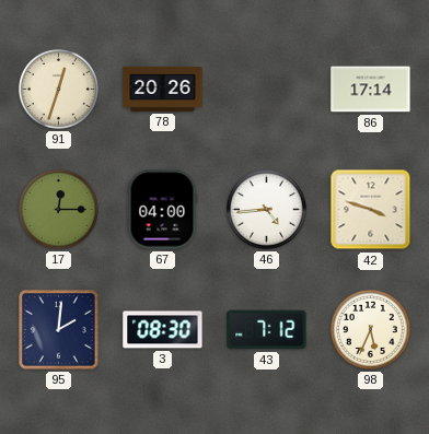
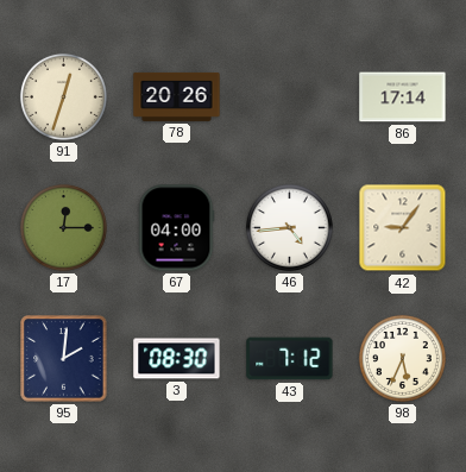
42: 3:48 -> 9:06
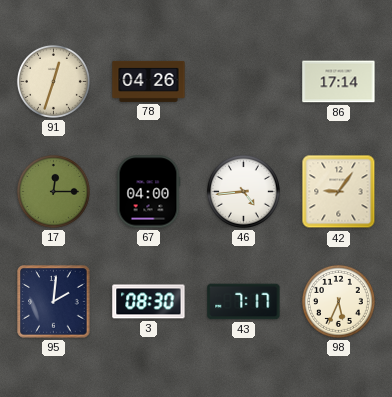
78: 20:26 -> 04:26
43: 7:12 -> 7:17
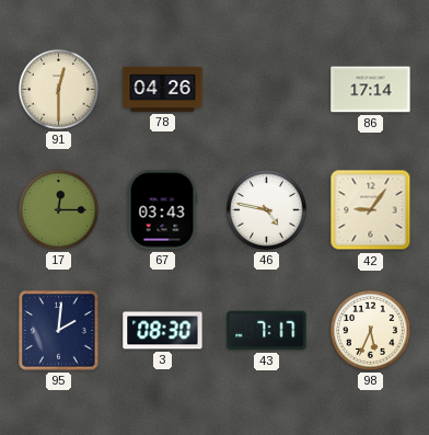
91: 12:33 -> 12:30
67: 04:00 -> 03:43
46: 4:44 -> 4:47
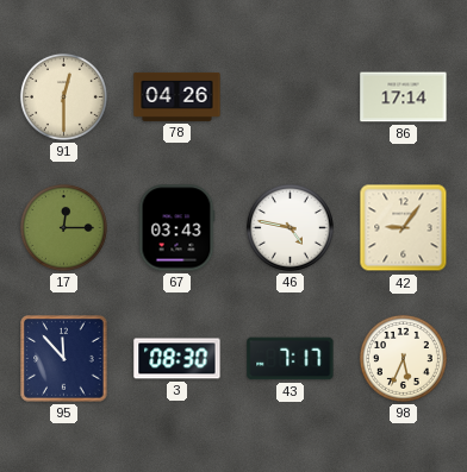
95: 2:01 -> 11:53
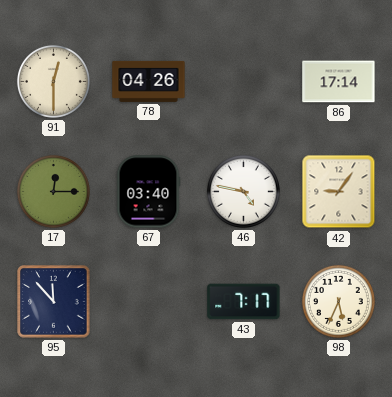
67: 03:43 -> 03:40
3: 08:30 -> none
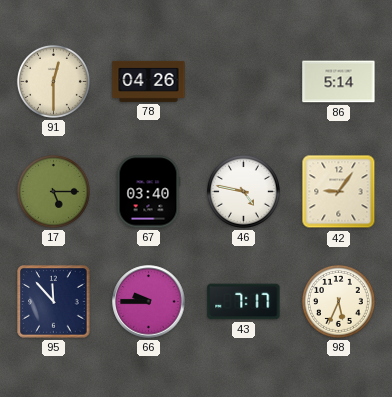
86: 17:14 -> 5:14
17: 12:15 -> 5:15
66: none -> 9:45
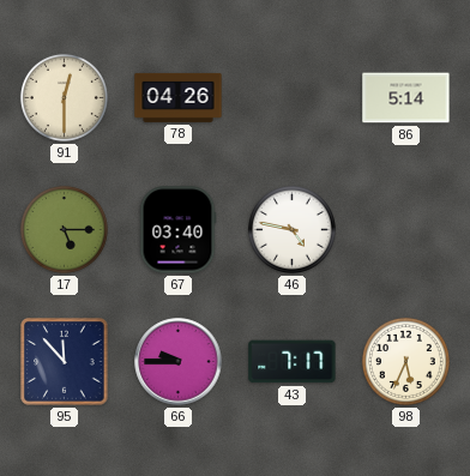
42: 9:06 -> none
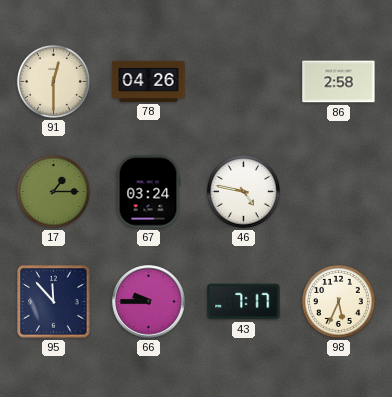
86: 5:14 -> 2:58
17: 5:15 -> 1:15
67: 03:40 -> 03:24
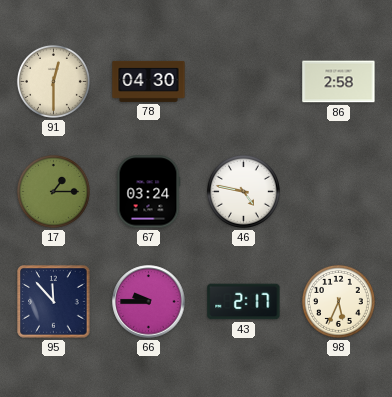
78: 04:26 -> 04:30
43: 7:17 -> 2:17
